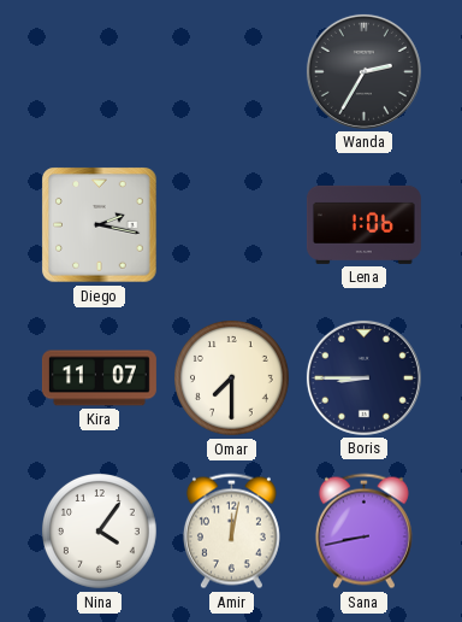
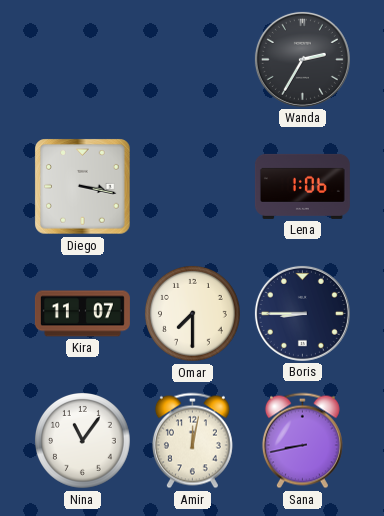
Diego: 2:17 -> 3:17
Nina: 4:06 -> 11:06
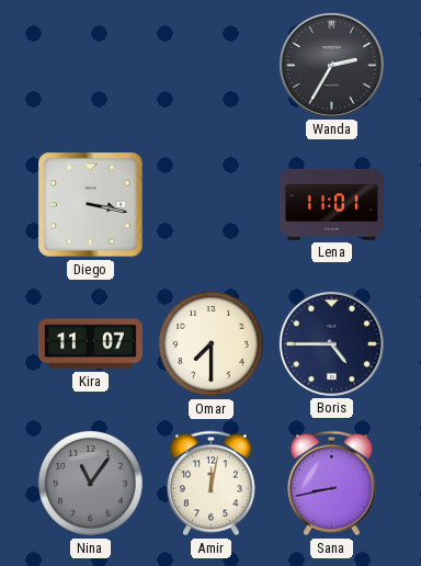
Lena: 1:06 -> 11:01
Boris: 8:45 -> 4:45
Nina dial: white -> grey
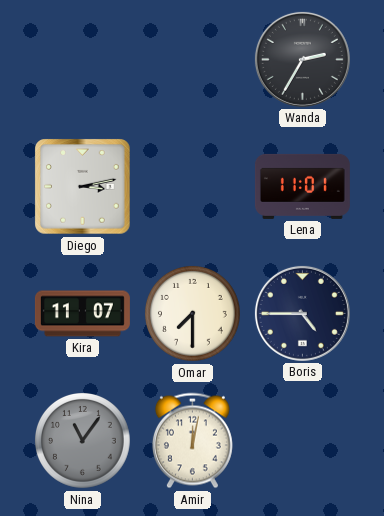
Diego: 3:17 -> 3:13
Sana: 8:43 -> none
